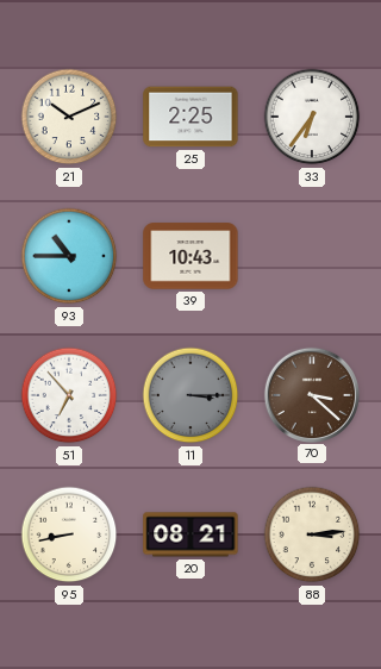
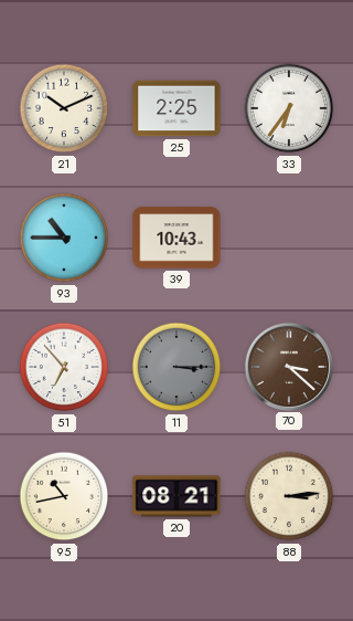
95: 8:43 -> 10:43
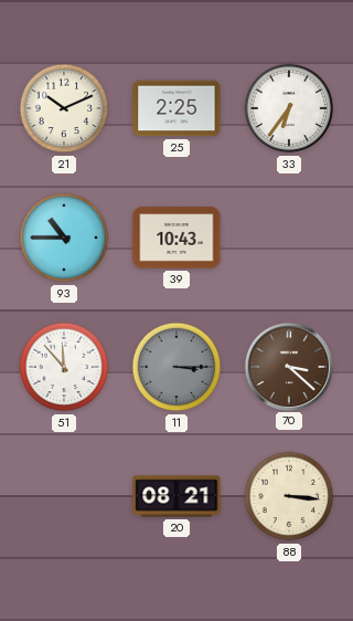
51: 6:53 -> 11:53
95: 10:43 -> none
88: 3:14 -> 3:16
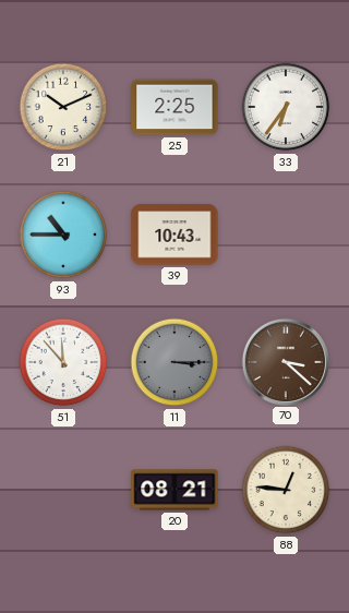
88: 3:16 -> 12:46
